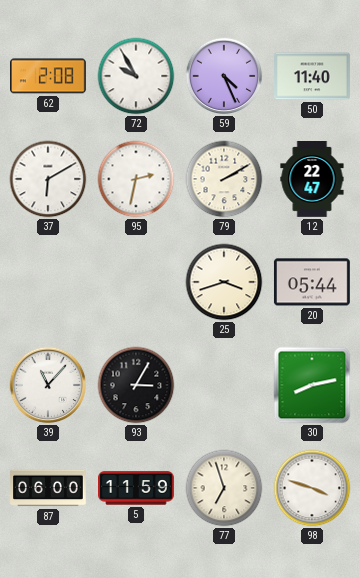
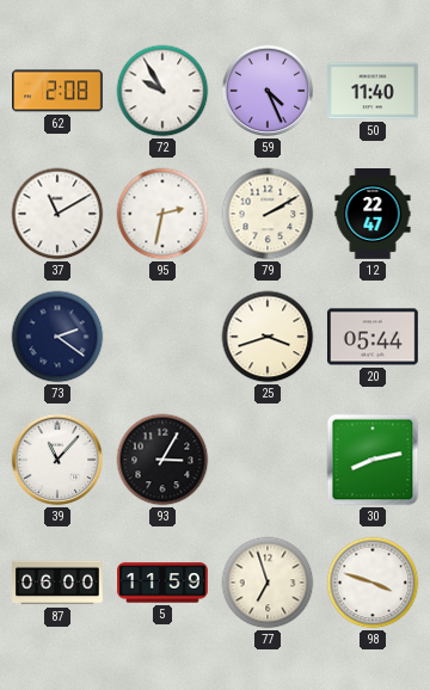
37: 6:10 -> 11:10
73: none -> 2:21
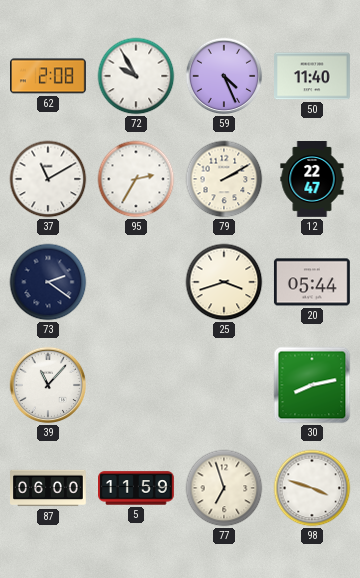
95: 2:32 -> 2:35
93: 3:05 -> none
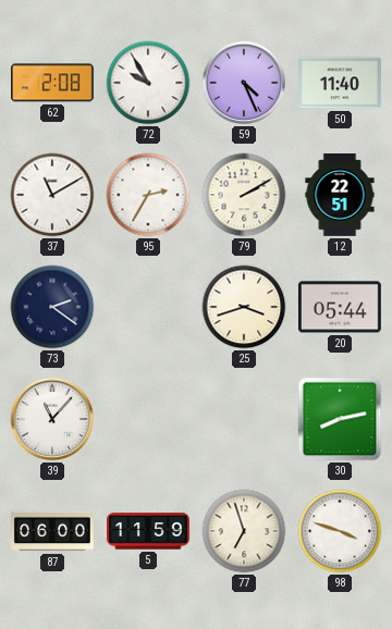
12: 22:47 -> 22:51
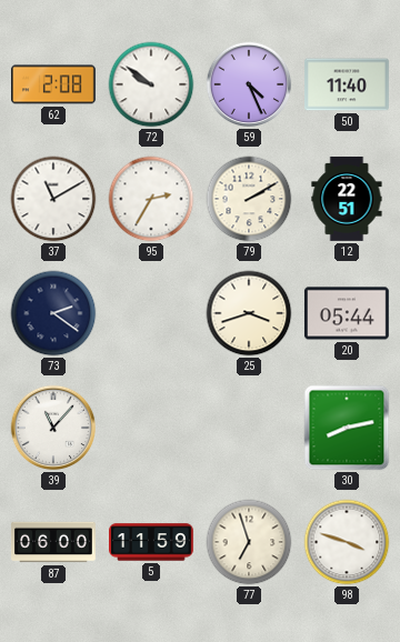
72: 9:55 -> 9:51
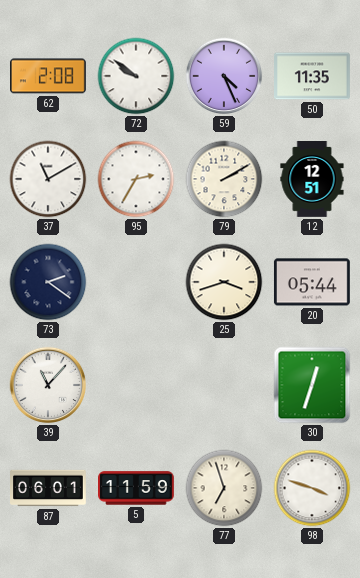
50: 11:40 -> 11:35
12: 22:51 -> 12:51
30: 8:13 -> 12:33
87: 06:00 -> 06:01
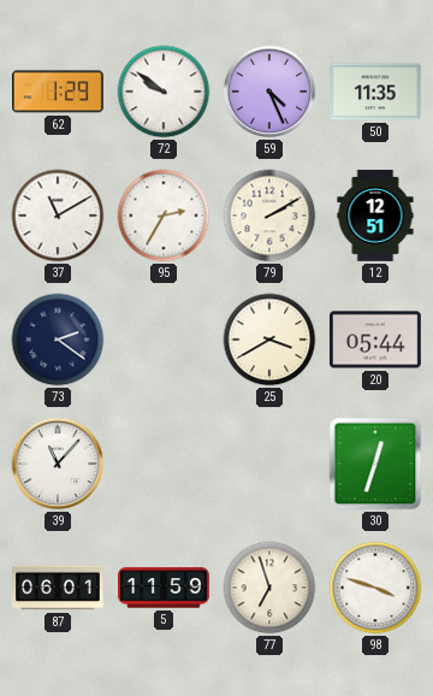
62: 2:08 -> 1:29
25: 3:42 -> 3:40
